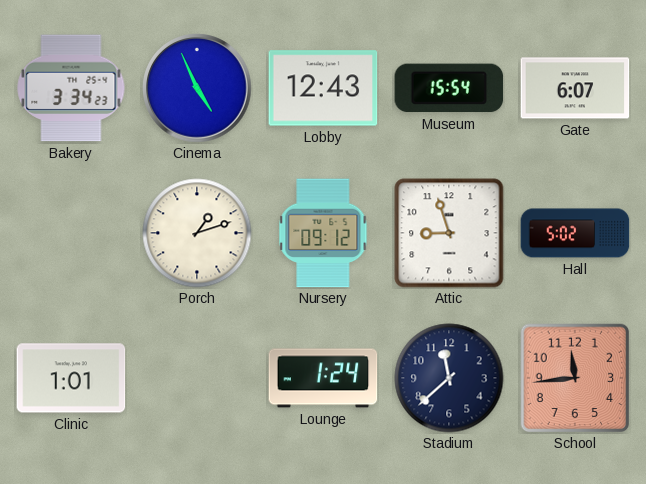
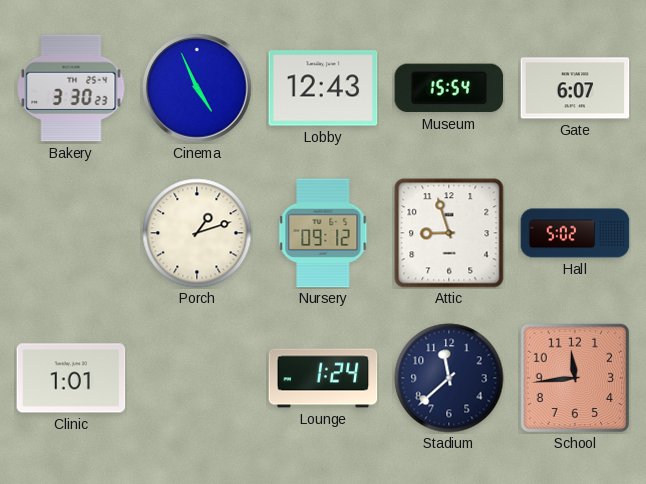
Bakery: 3:34 -> 3:30
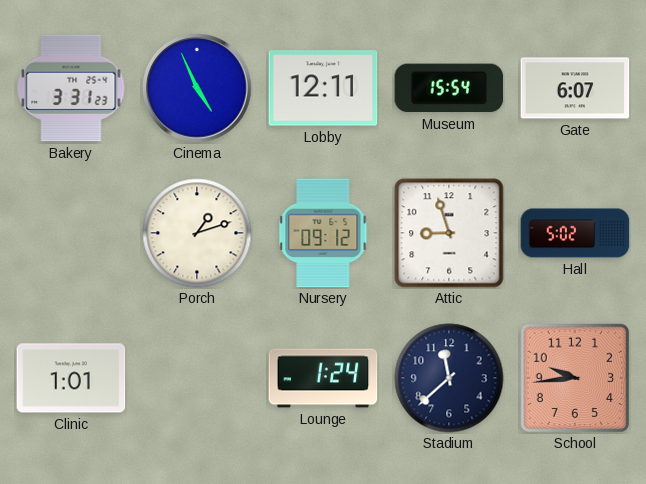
Bakery: 3:30 -> 3:31
Lobby: 12:43 -> 12:11
School: 11:44 -> 9:44
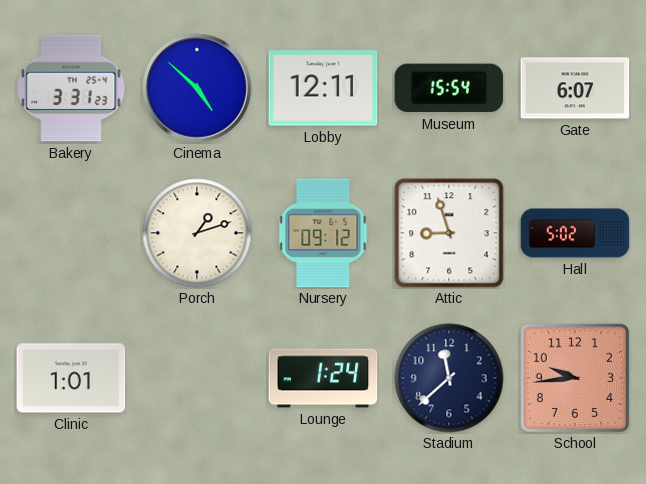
Cinema: 4:56 -> 4:52
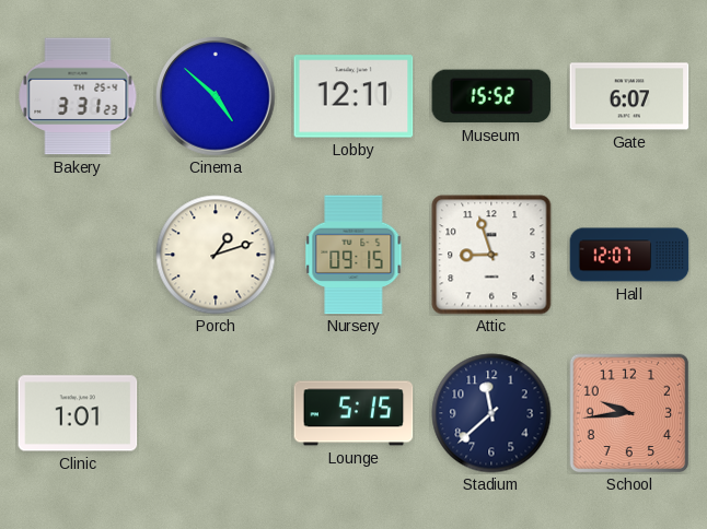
Museum: 15:54 -> 15:52
Nursery: 09:12 -> 09:15
Hall: 5:02 -> 12:07
Lounge: 1:24 -> 5:15
